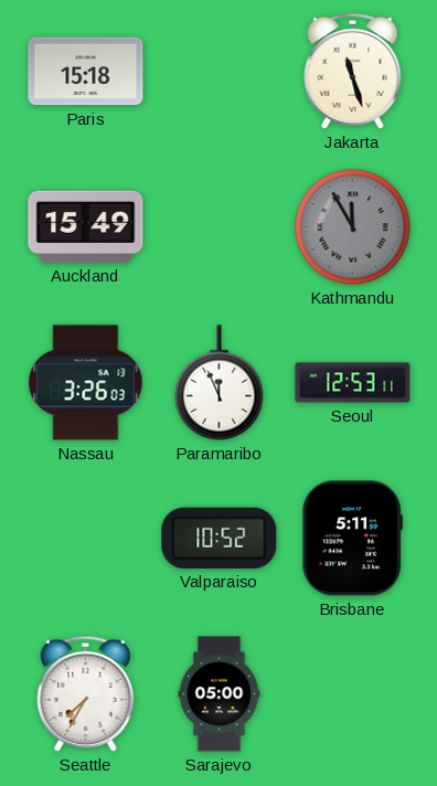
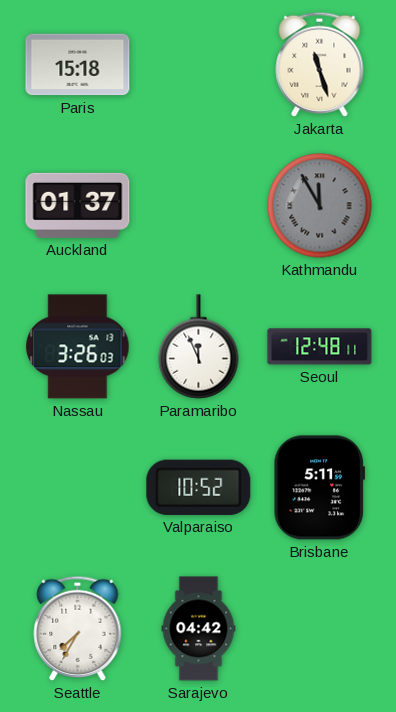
Auckland: 15:49 -> 01:37
Seoul: 12:53 -> 12:48
Sarajevo: 05:00 -> 04:42
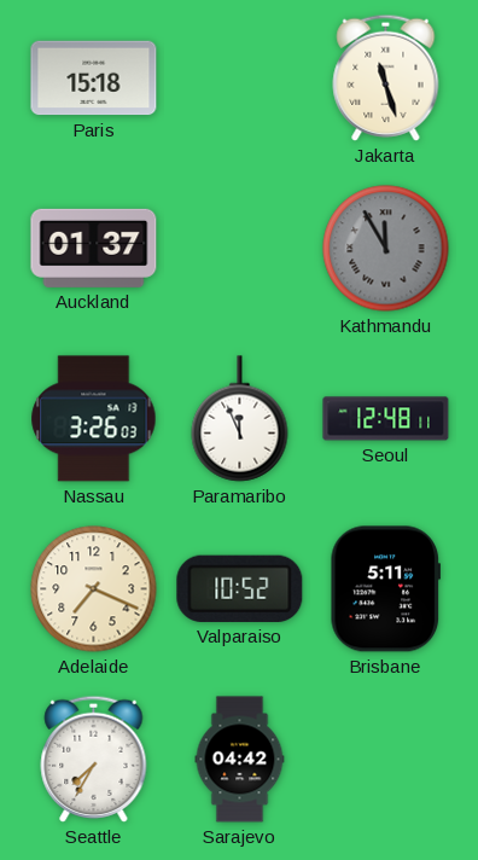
Adelaide: none -> 7:19
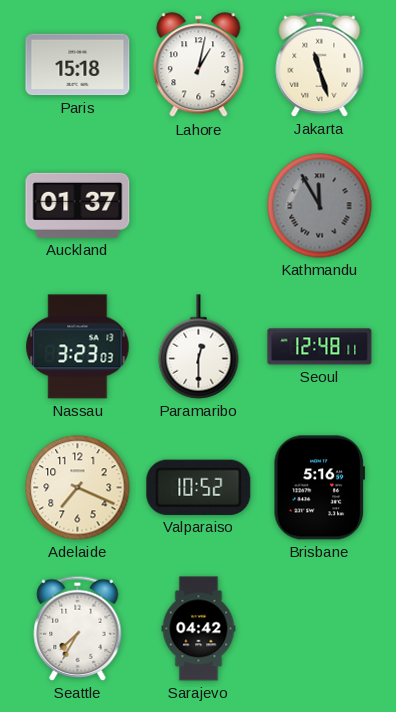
Lahore: none -> 1:02
Nassau: 3:26 -> 3:23
Paramaribo: 11:56 -> 12:30
Brisbane: 5:11 -> 5:16
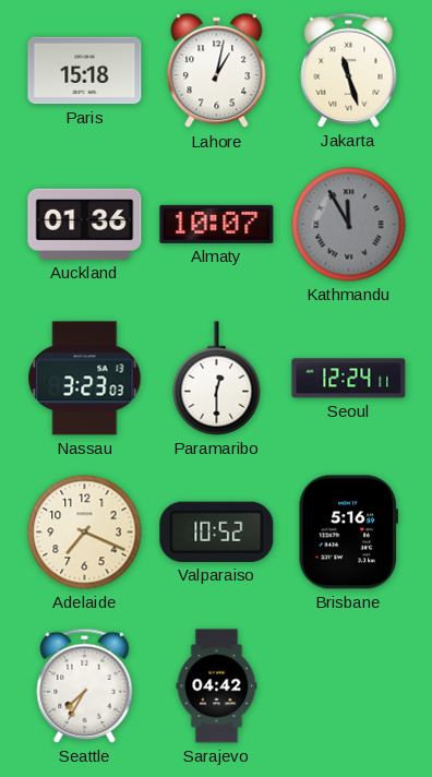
Auckland: 01:37 -> 01:36
Almaty: none -> 10:07
Seoul: 12:48 -> 12:24
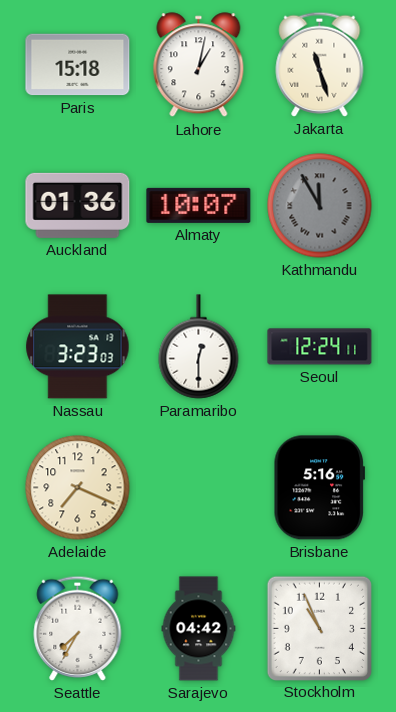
Valparaiso: 10:52 -> none
Stockholm: none -> 10:56
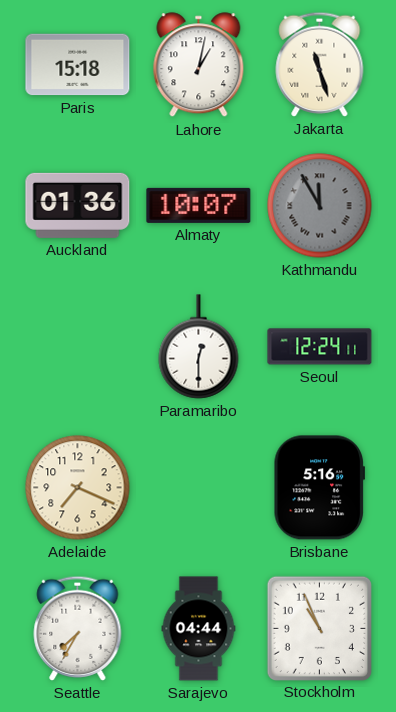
Nassau: 3:23 -> none
Sarajevo: 04:42 -> 04:44
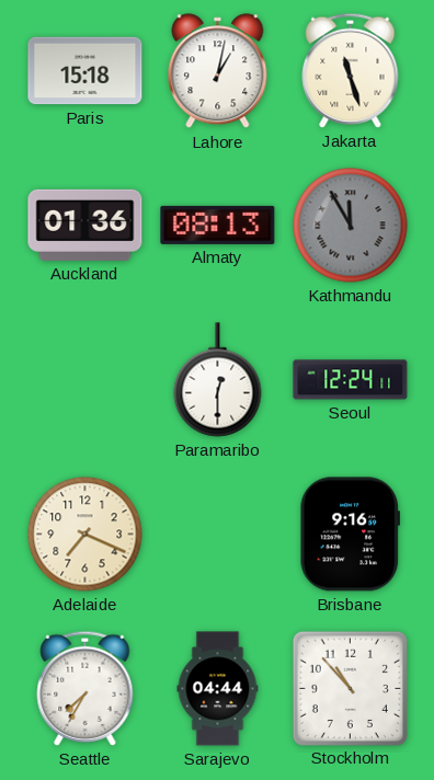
Almaty: 10:07 -> 08:13
Brisbane: 5:16 -> 9:16
Stockholm: 10:56 -> 10:53
